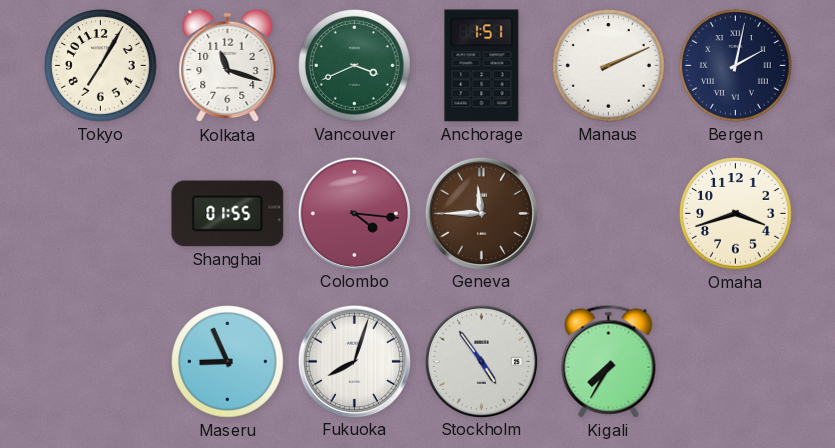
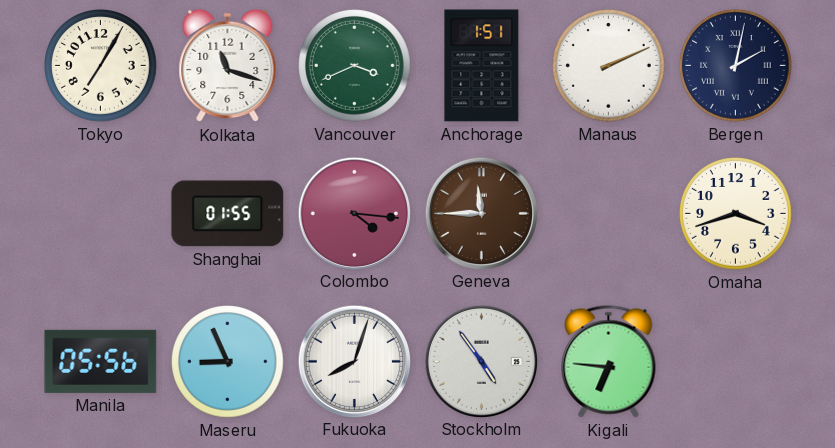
Manila: none -> 05:56
Kigali: 7:35 -> 6:46
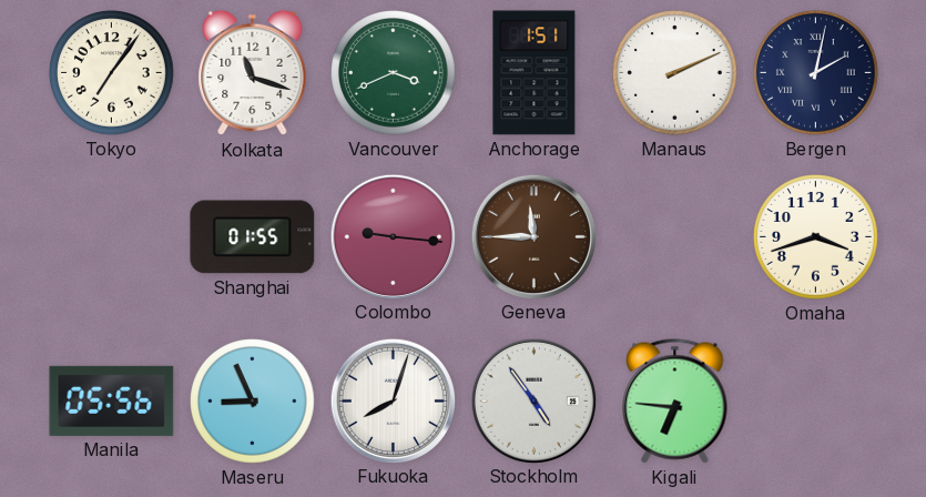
Tokyo: 7:05 -> 7:06
Colombo: 4:16 -> 9:16
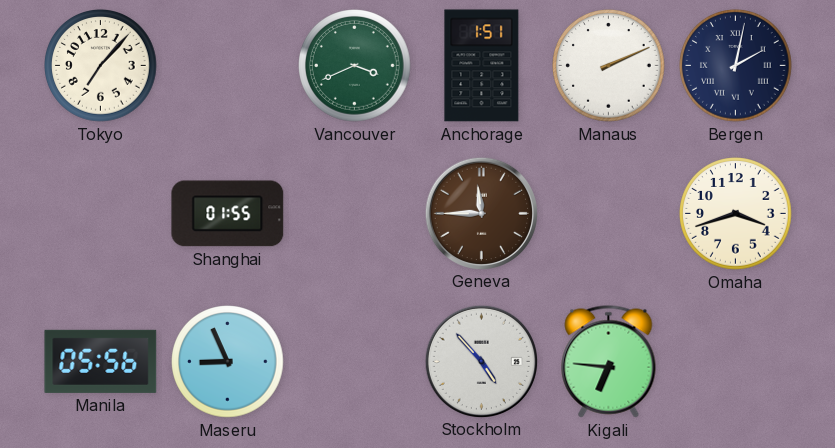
Tokyo: 7:06 -> 7:07
Kolkata: 11:18 -> none
Colombo: 9:16 -> none
Fukuoka: 8:03 -> none
Stockholm: 4:54 -> 4:53
